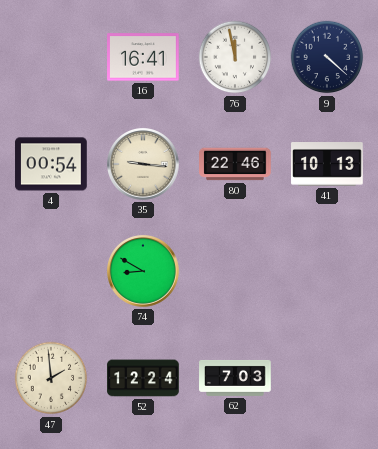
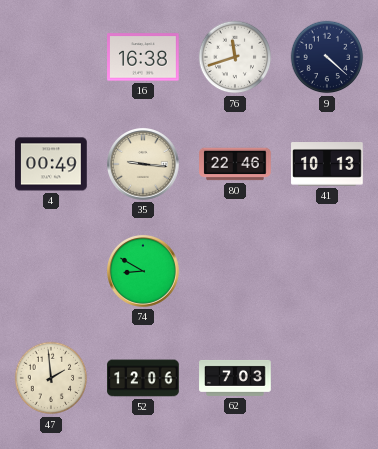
16: 16:41 -> 16:38
76: 11:58 -> 11:42
4: 00:54 -> 00:49
52: 12:24 -> 12:06
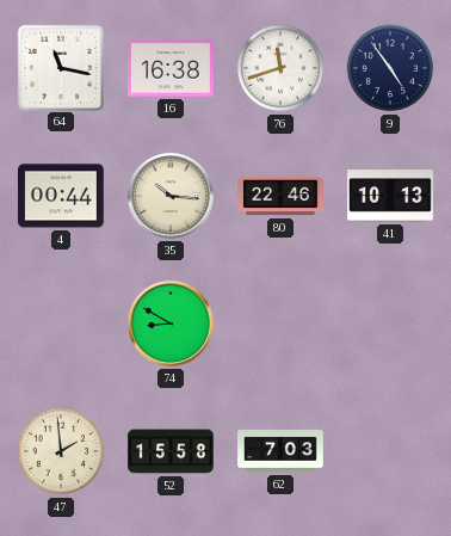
64: none -> 11:17
9: 4:22 -> 4:54
4: 00:49 -> 00:44
35: 9:16 -> 10:16
52: 12:06 -> 15:58
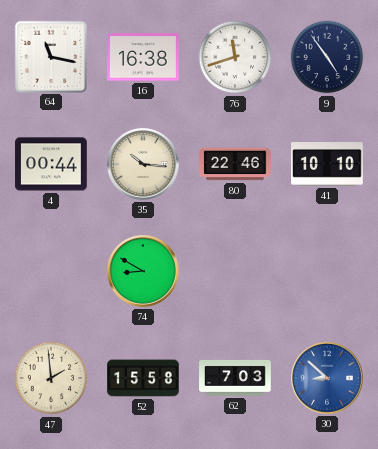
41: 10:13 -> 10:10
30: none -> 8:52
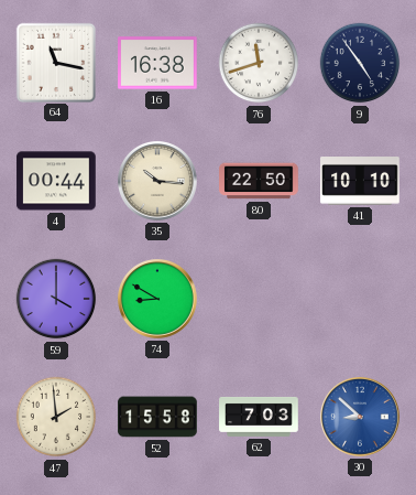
80: 22:46 -> 22:50
59: none -> 4:00
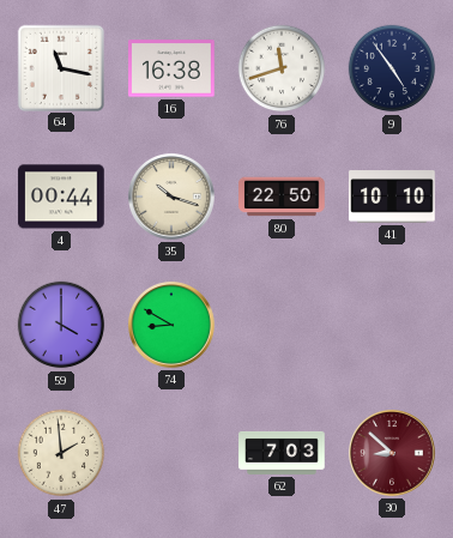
35: 10:16 -> 10:18
52: 15:58 -> none
30 dial: blue -> burgundy
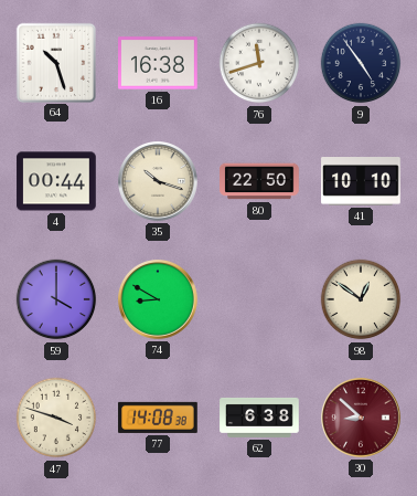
64: 11:17 -> 10:27
98: none -> 12:51
47: 1:59 -> 3:48
77: none -> 14:08
62: 7:03 -> 6:38
